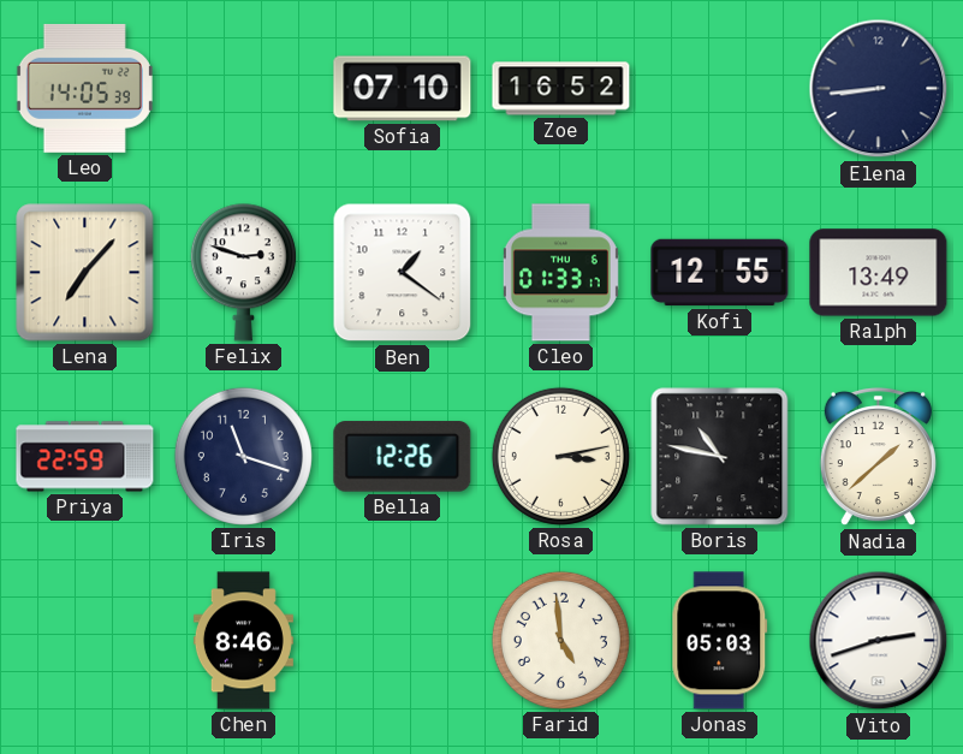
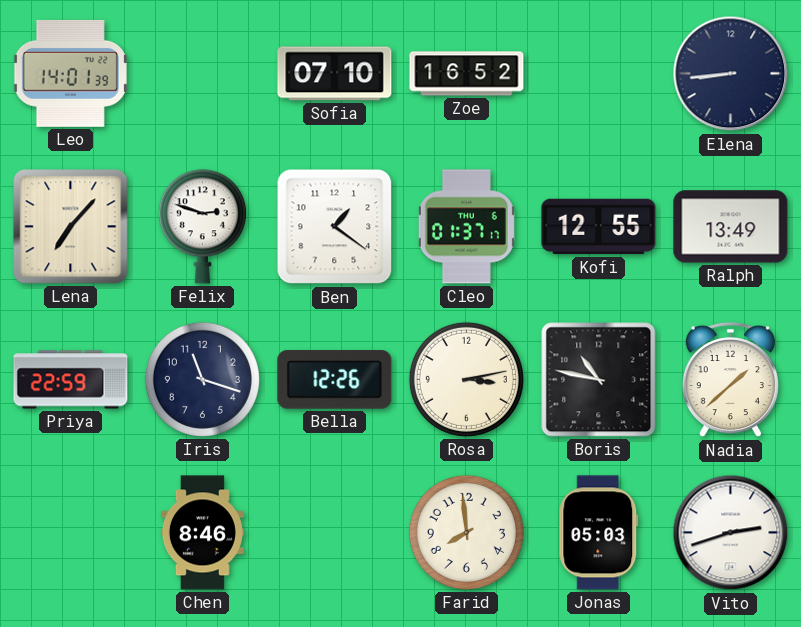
Leo: 14:05 -> 14:01
Cleo: 01:33 -> 01:37
Farid: 4:59 -> 7:59
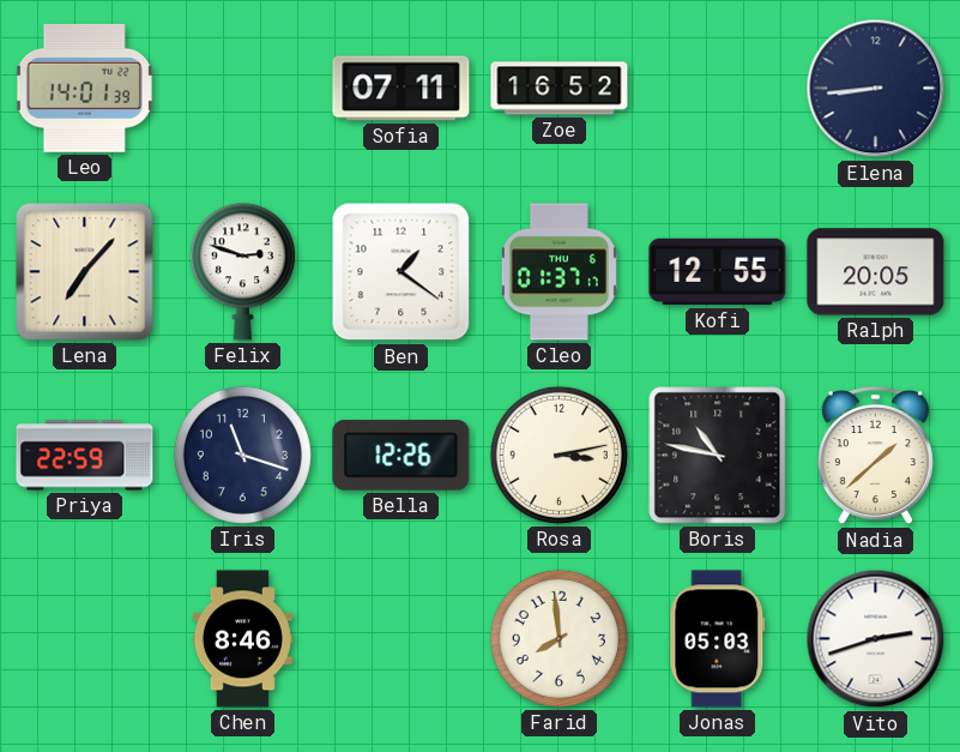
Sofia: 07:10 -> 07:11
Ralph: 13:49 -> 20:05
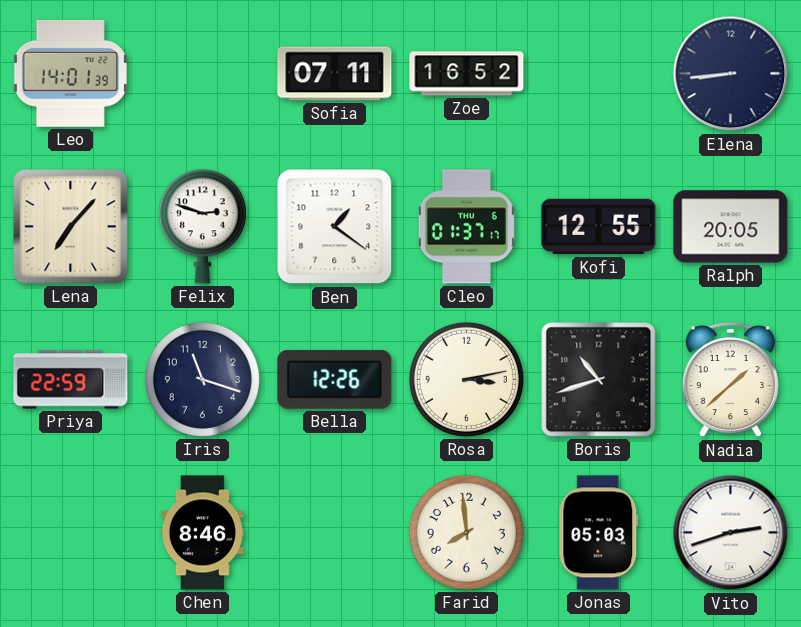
Boris: 10:47 -> 10:42
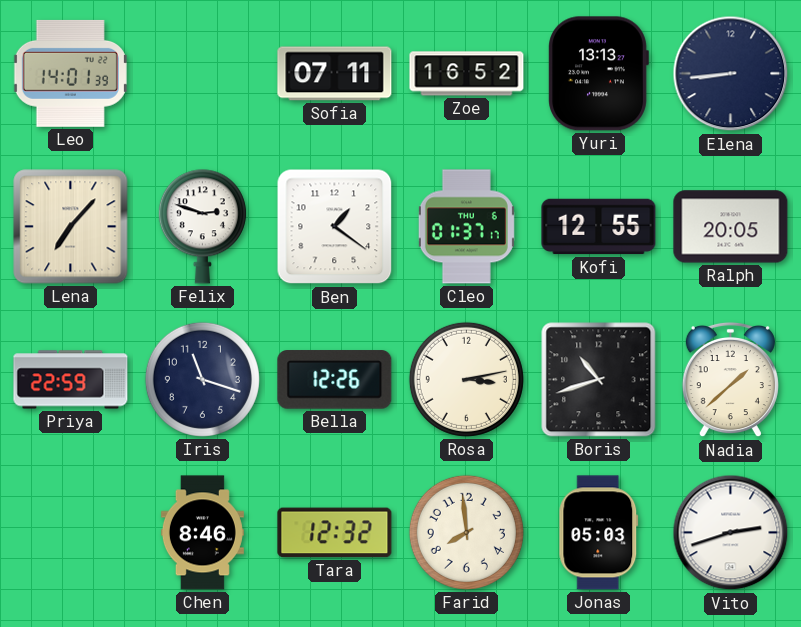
Yuri: none -> 13:13
Tara: none -> 12:32
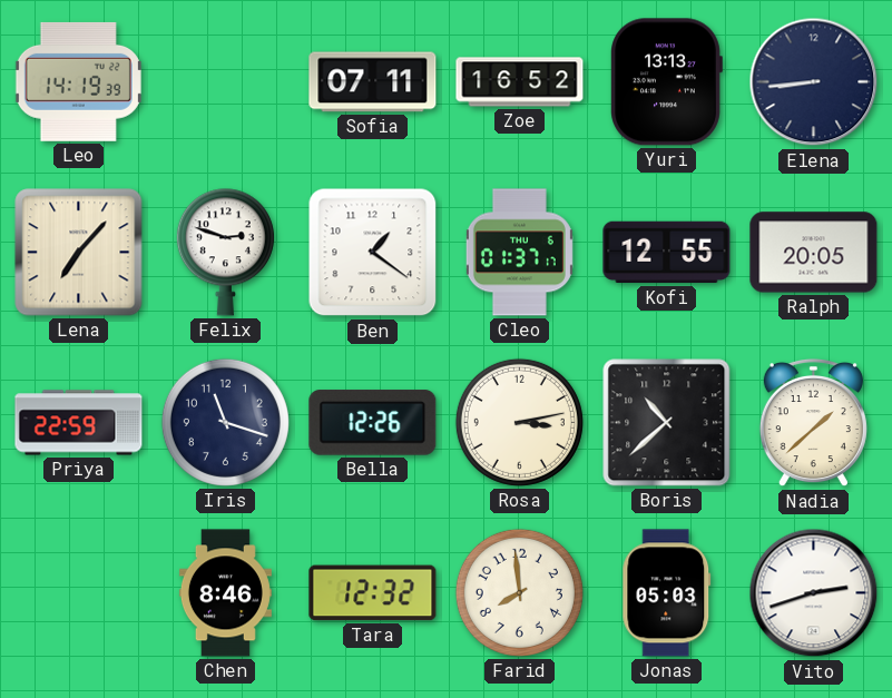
Leo: 14:01 -> 14:19
Boris: 10:42 -> 10:38
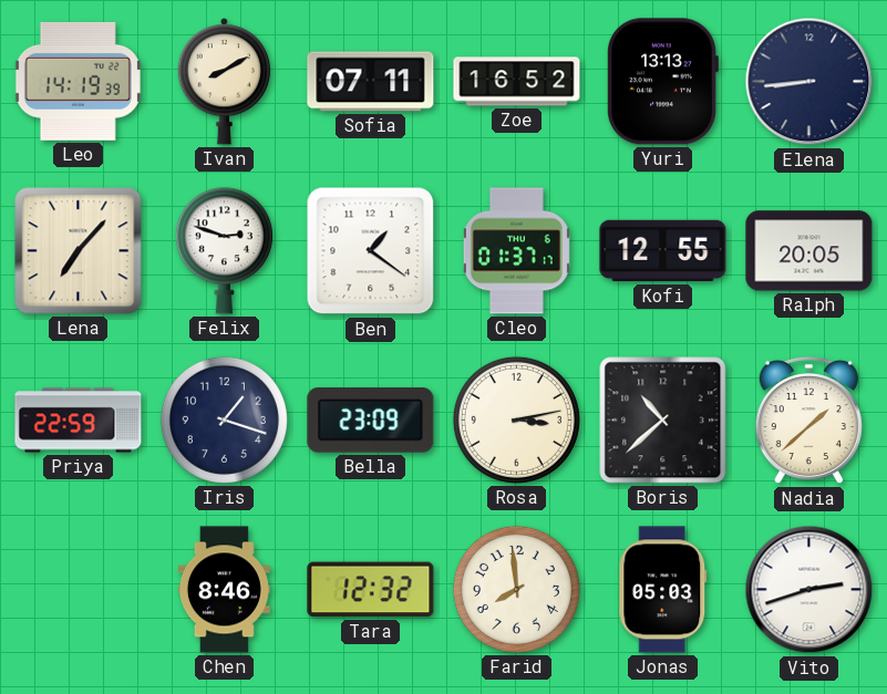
Ivan: none -> 8:10
Iris: 11:18 -> 1:18
Bella: 12:26 -> 23:09
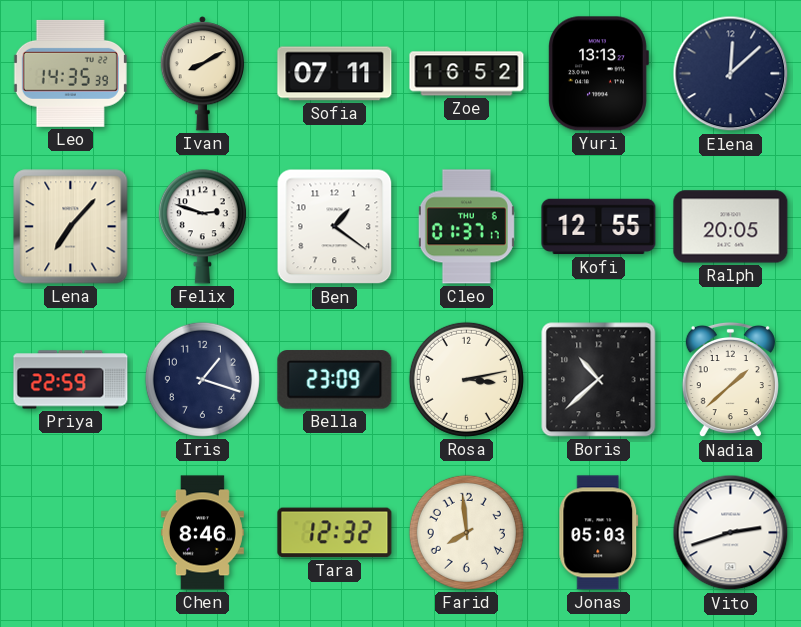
Leo: 14:19 -> 14:35
Elena: 8:44 -> 12:08
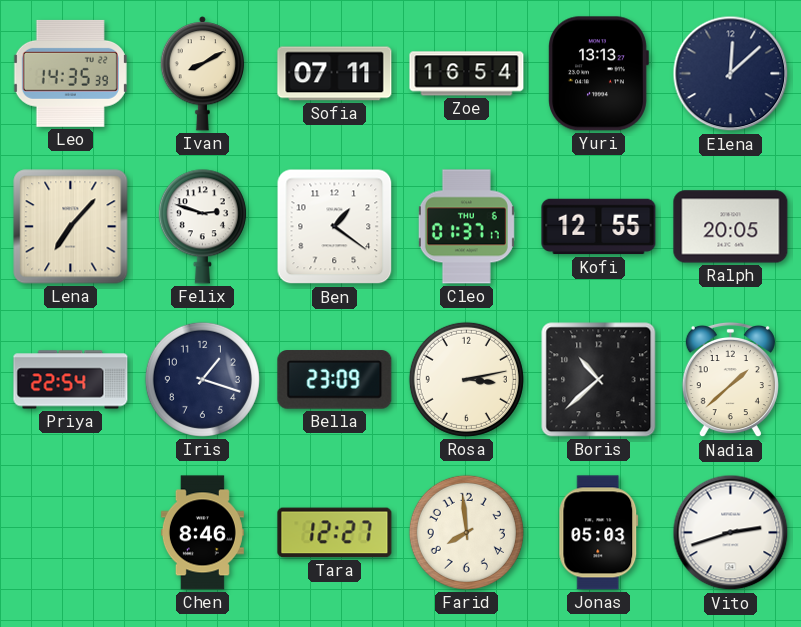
Zoe: 16:52 -> 16:54
Priya: 22:59 -> 22:54
Tara: 12:32 -> 12:27
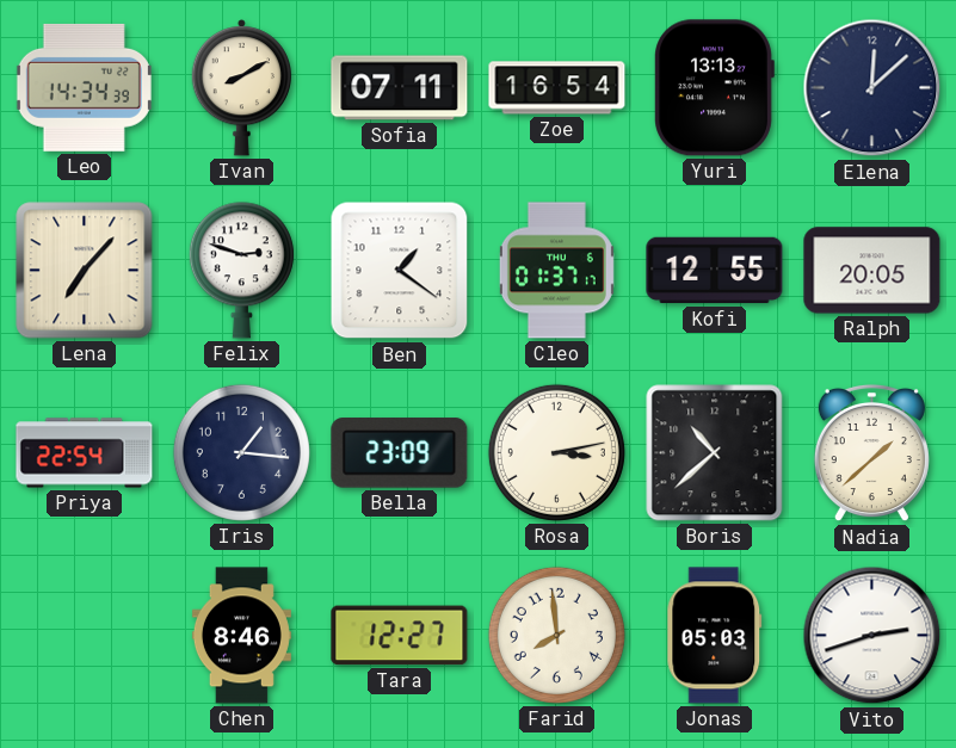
Leo: 14:35 -> 14:34
Iris: 1:18 -> 1:16
